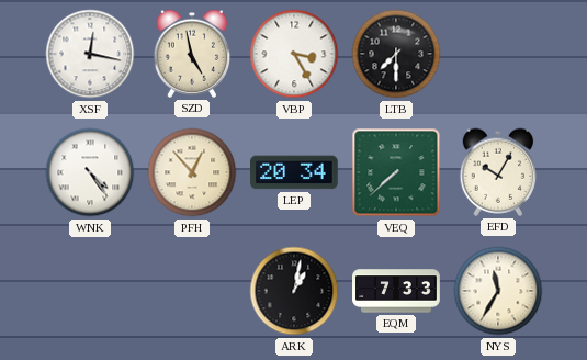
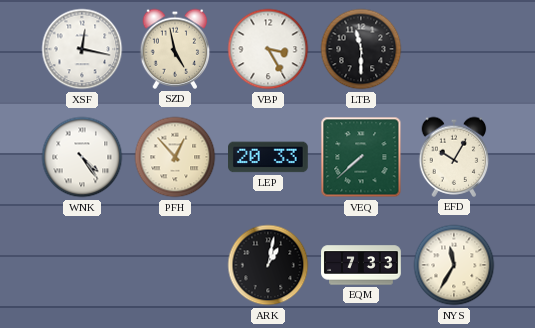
LTB: 7:30 -> 11:30
LEP: 20:34 -> 20:33
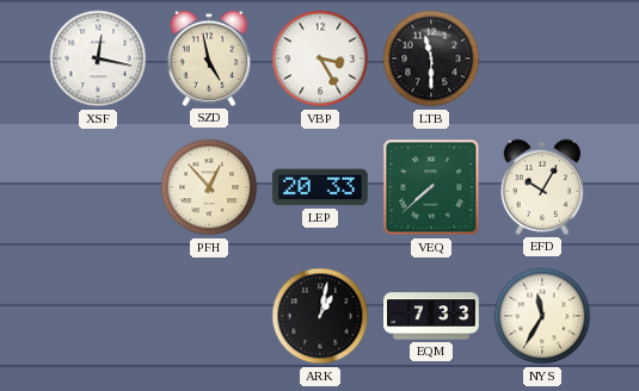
WNK: 4:24 -> none
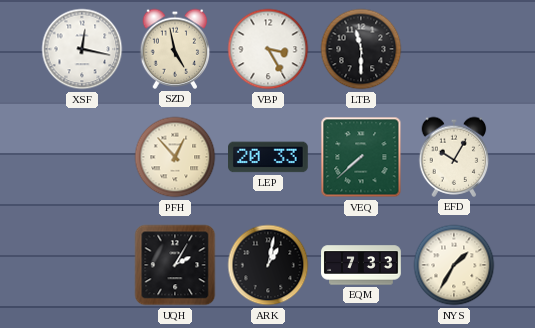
UQH: none -> 2:05
NYS: 11:35 -> 1:35
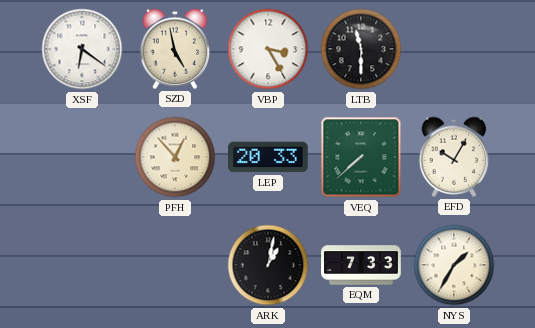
XSF: 12:17 -> 6:21
UQH: 2:05 -> none
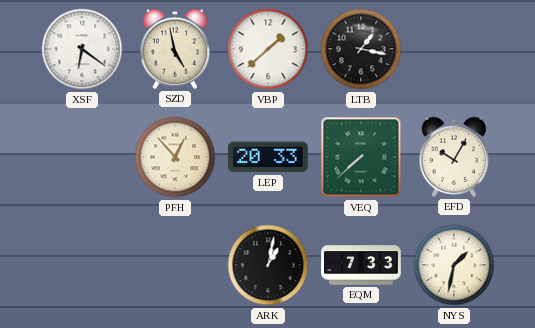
VBP: 3:25 -> 1:38
LTB: 11:30 -> 1:17
NYS: 1:35 -> 1:32
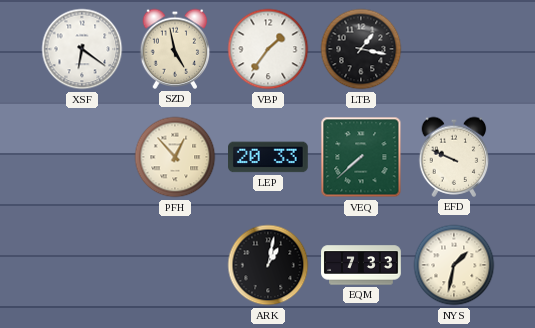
VBP: 1:38 -> 1:36
EFD: 10:05 -> 9:49
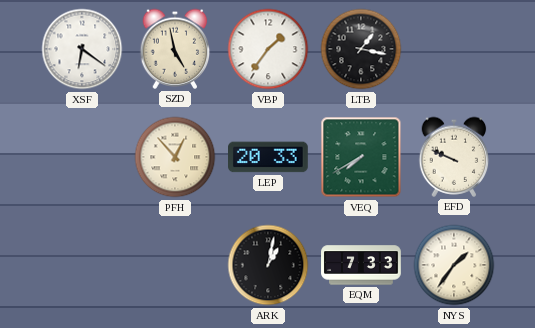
VEQ: 7:38 -> 7:40
NYS: 1:32 -> 1:36
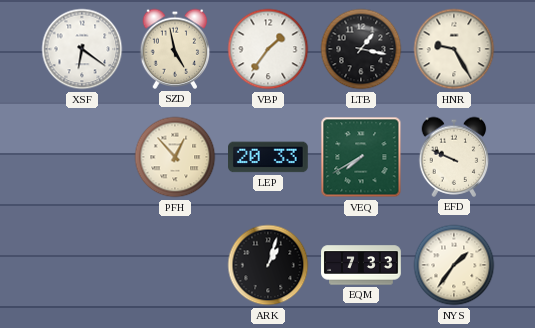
HNR: none -> 9:25
ARK: 1:02 -> 1:03
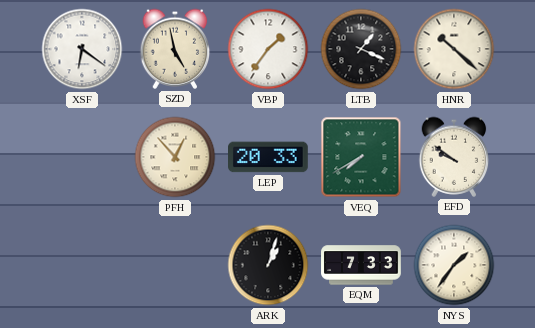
LTB: 1:17 -> 1:19
HNR: 9:25 -> 10:22
EFD: 9:49 -> 9:51
